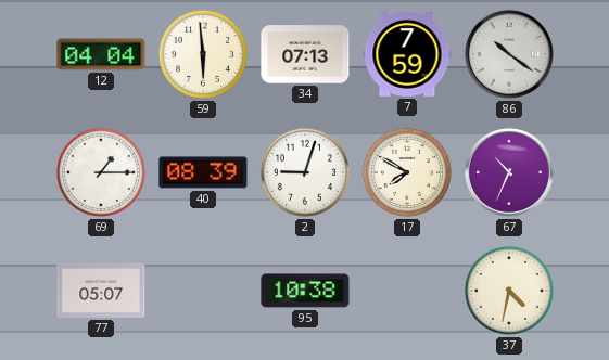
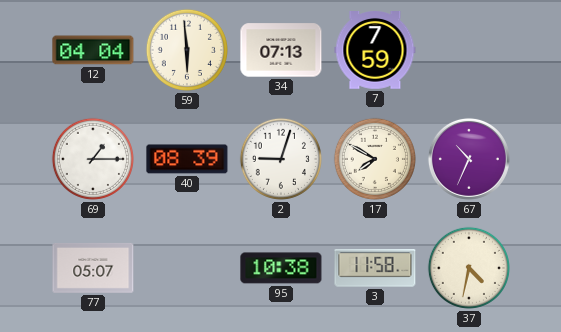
86: 10:21 -> none
3: none -> 11:58
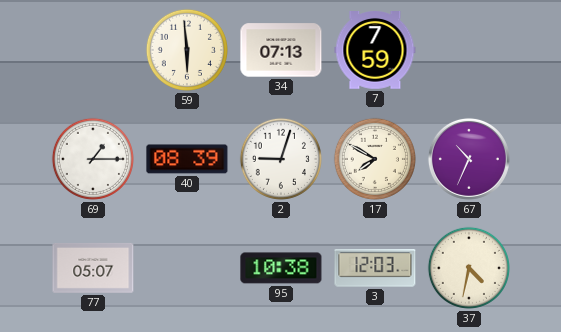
12: 04:04 -> none
3: 11:58 -> 12:03
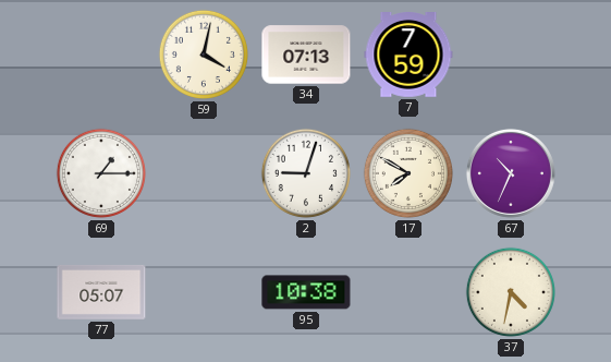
59: 5:59 -> 4:02
40: 08:39 -> none
3: 12:03 -> none
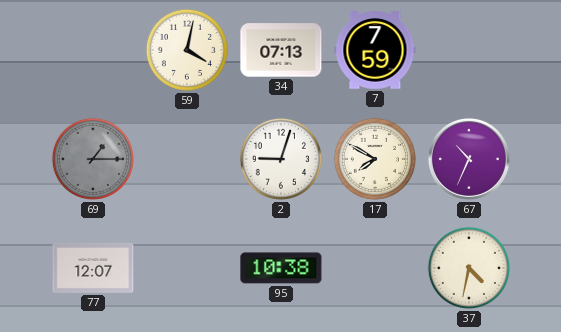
69 dial: white -> grey
77: 05:07 -> 12:07
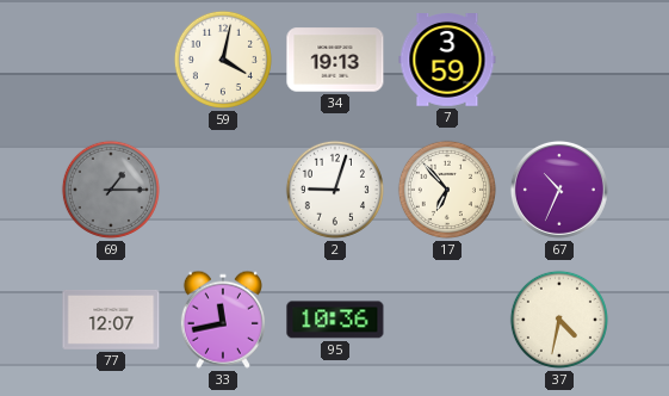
34: 07:13 -> 19:13
7: 7:59 -> 3:59
17: 7:50 -> 6:53
33: none -> 11:43
95: 10:38 -> 10:36
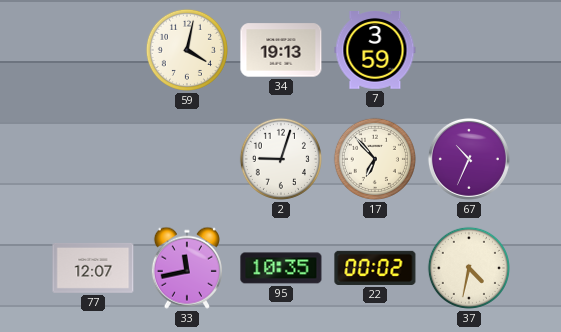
69: 1:15 -> none
95: 10:36 -> 10:35
22: none -> 00:02
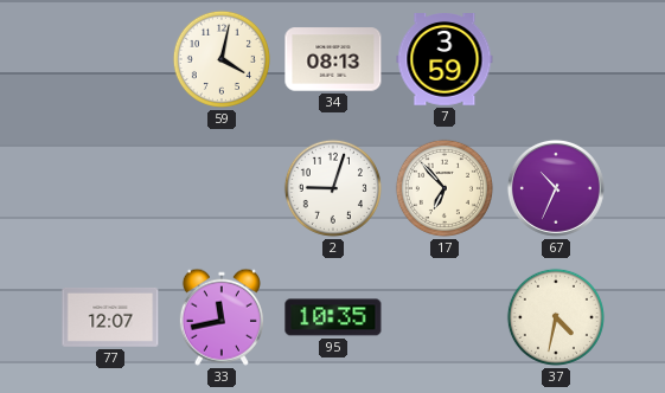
34: 19:13 -> 08:13
22: 00:02 -> none
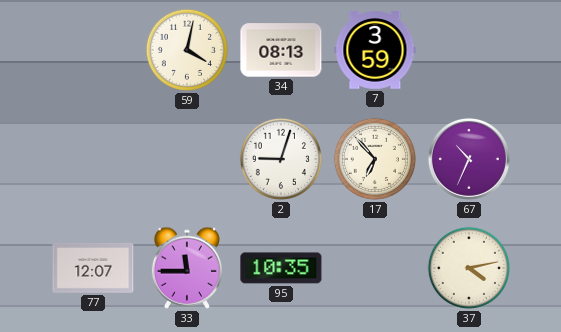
33: 11:43 -> 11:45
37: 4:32 -> 4:13
